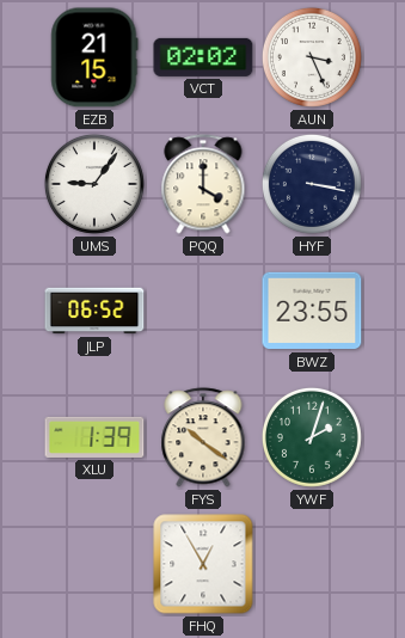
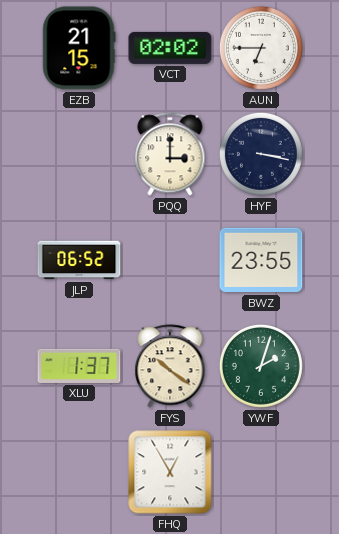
AUN: 3:26 -> 6:45
UMS: 9:06 -> none
PQQ: 4:00 -> 3:00
XLU: 1:39 -> 1:37
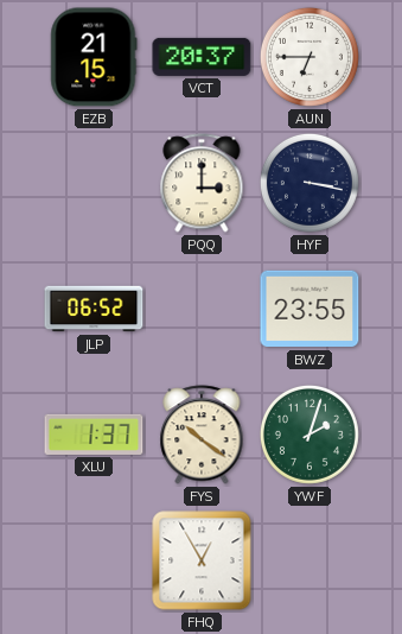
VCT: 02:02 -> 20:37
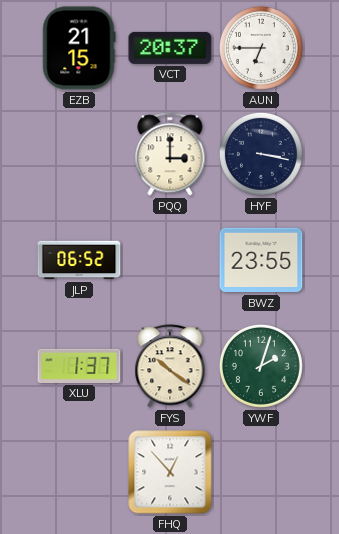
FHQ: 12:55 -> 12:53
